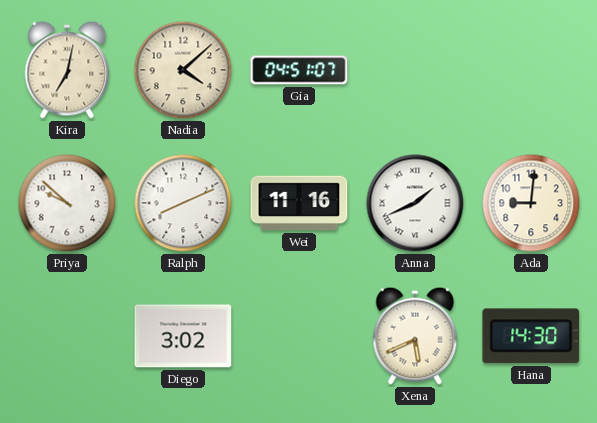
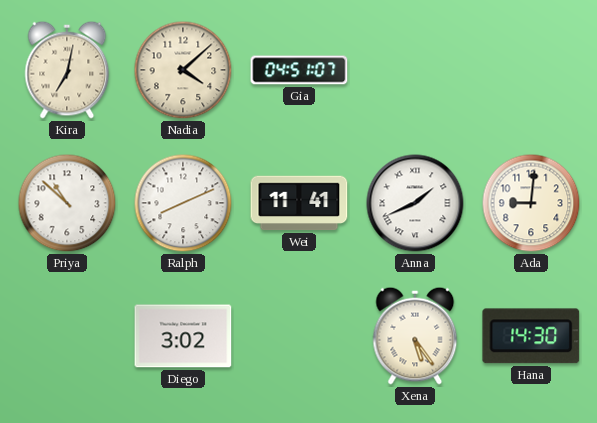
Priya: 9:52 -> 10:52
Wei: 11:16 -> 11:41
Xena: 5:41 -> 5:24
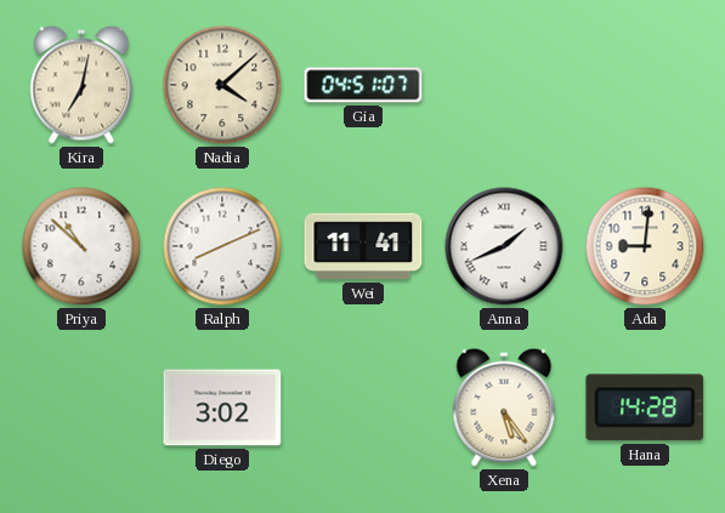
Hana: 14:30 -> 14:28
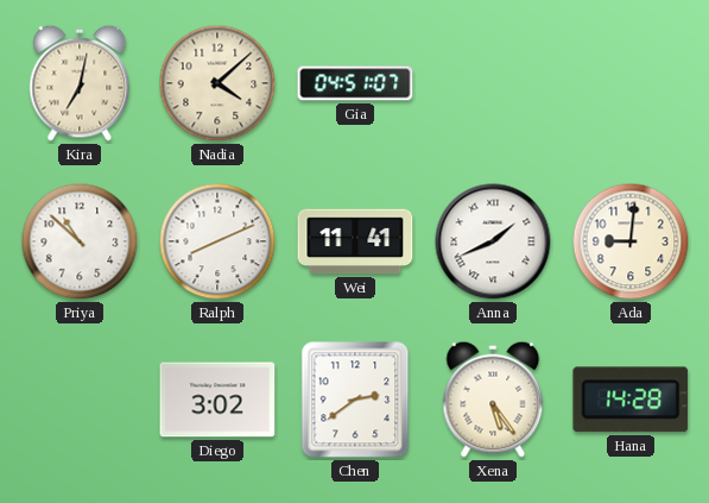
Chen: none -> 2:39
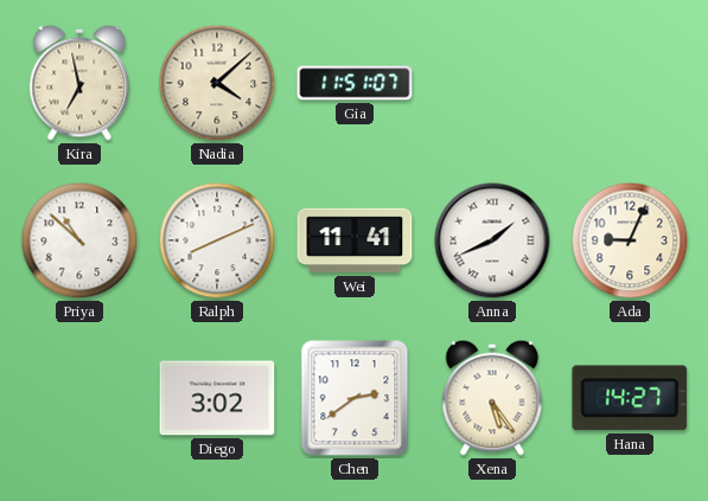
Kira: 7:02 -> 6:58
Gia: 04:51 -> 11:51
Ada: 9:01 -> 9:04
Hana: 14:28 -> 14:27
